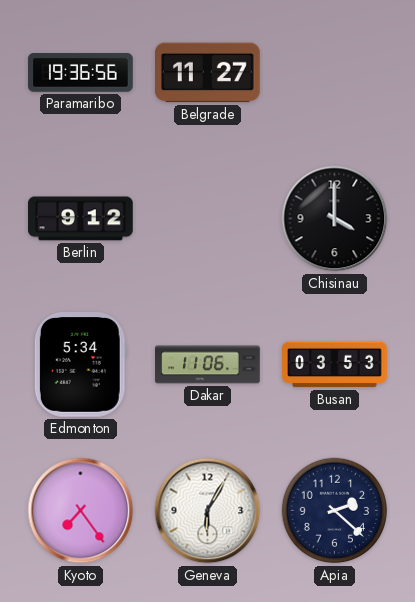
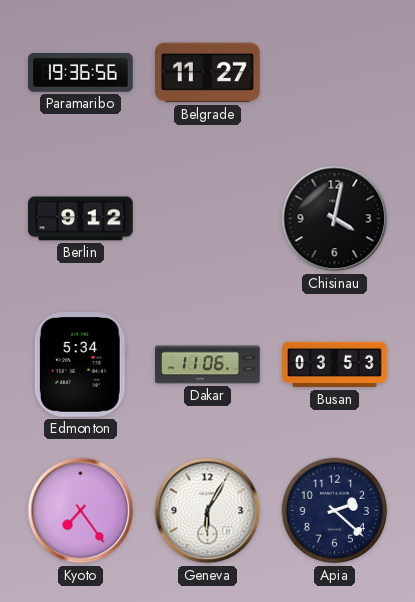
Chisinau: 4:00 -> 4:02
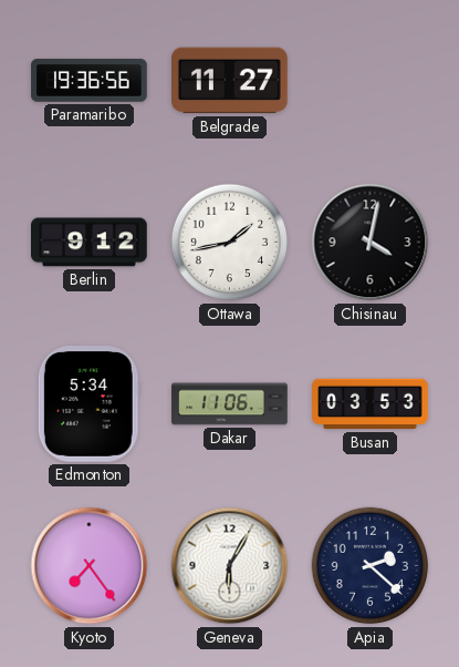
Ottawa: none -> 1:43
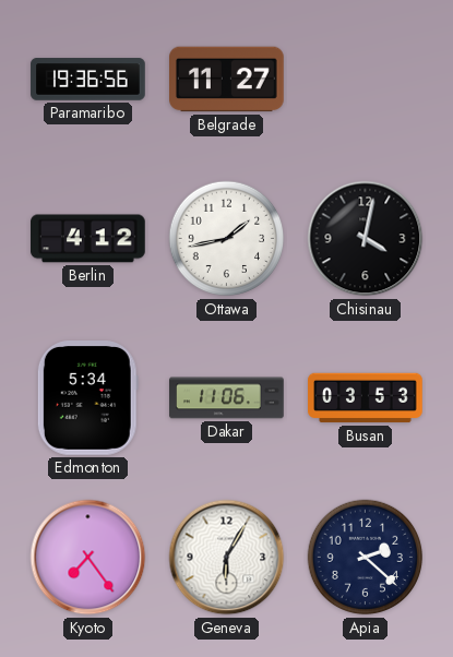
Berlin: 9:12 -> 4:12
